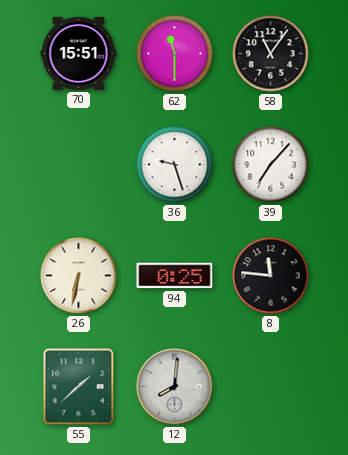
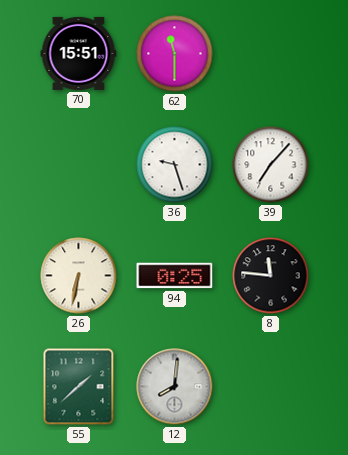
58: 11:06 -> none
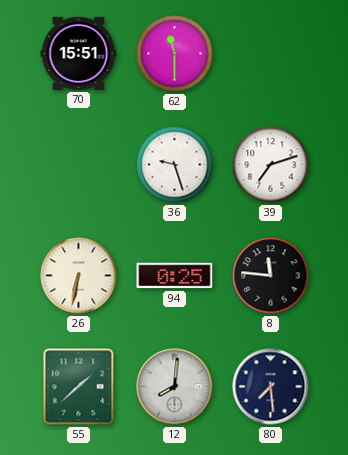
39: 7:07 -> 7:12
80: none -> 7:29
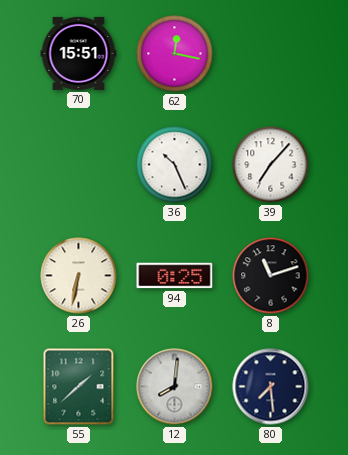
62: 11:30 -> 12:17
36: 9:27 -> 10:26
39: 7:12 -> 7:07
8: 11:46 -> 11:12
